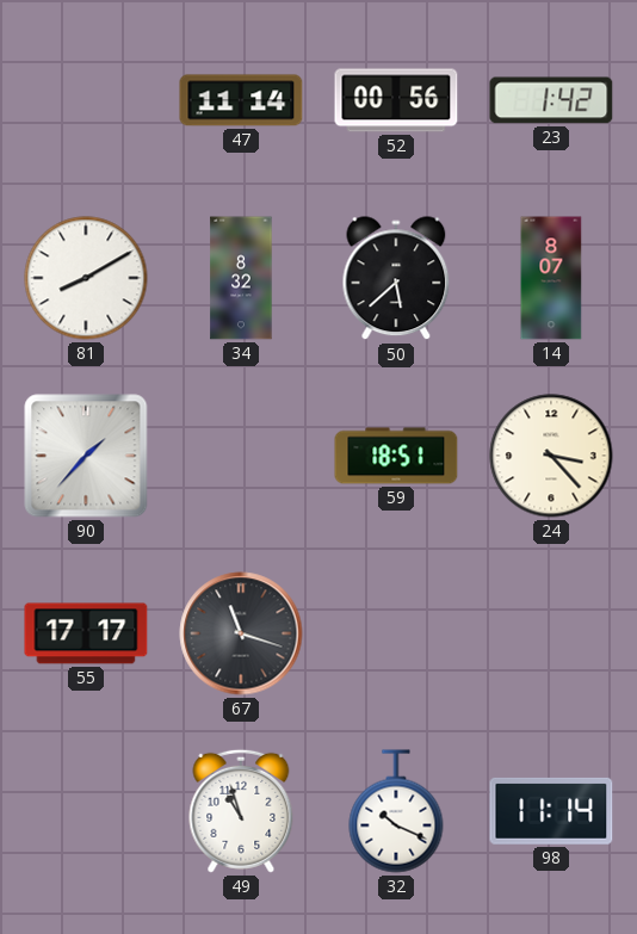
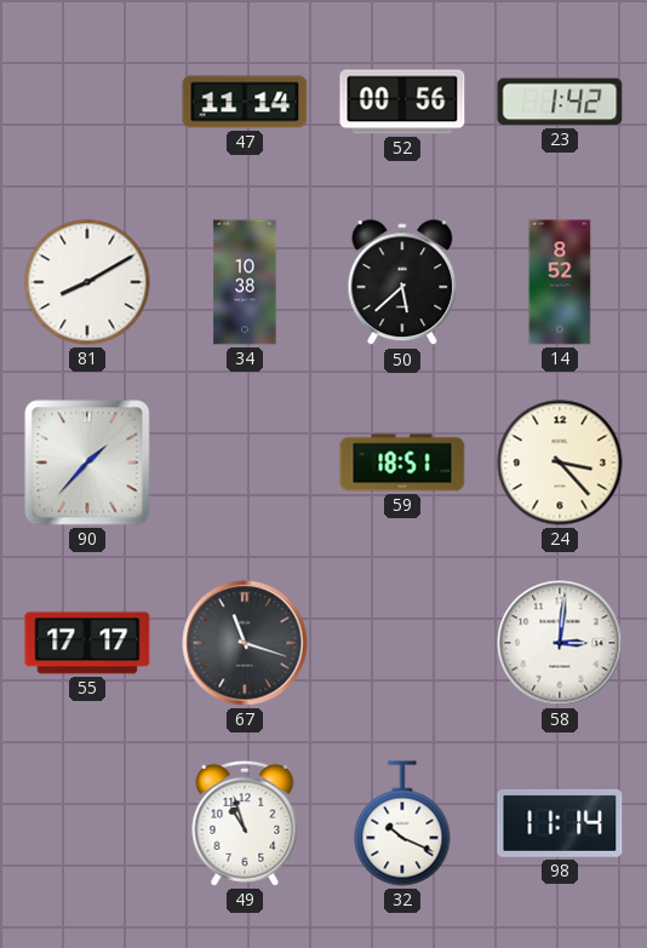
34: 8:32 -> 10:38
14: 8:07 -> 8:52
58: none -> 3:01
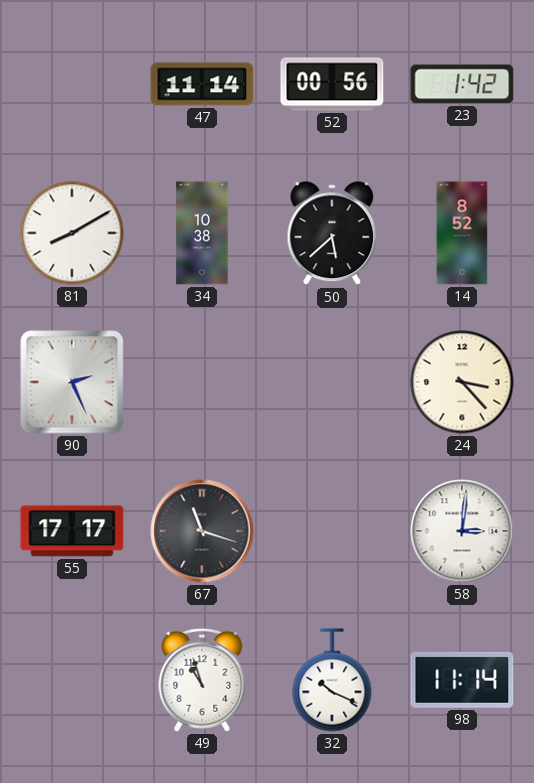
90: 1:37 -> 2:26
59: 18:51 -> none
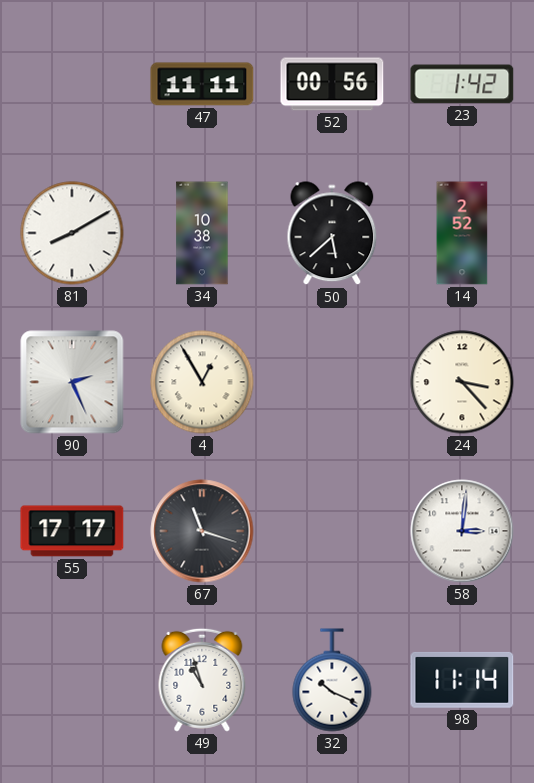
47: 11:14 -> 11:11
14: 8:52 -> 2:52
4: none -> 12:55
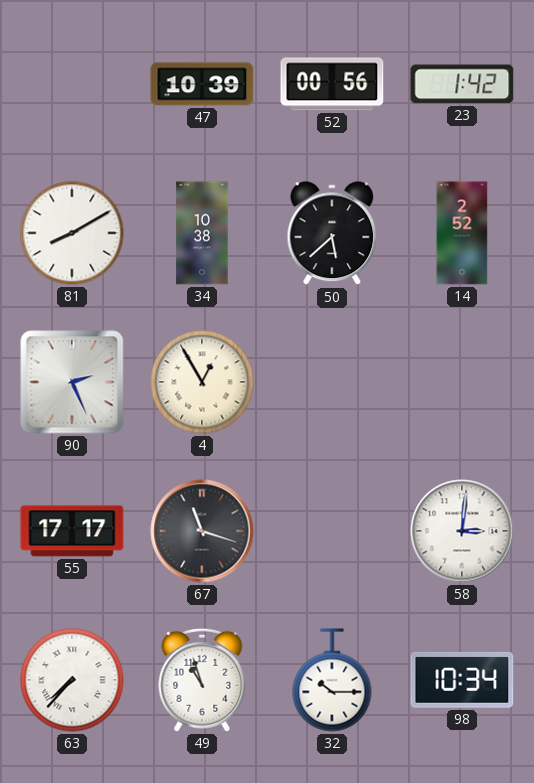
47: 11:11 -> 10:39
24: 3:23 -> none
63: none -> 7:37
32: 10:19 -> 10:15
98: 11:14 -> 10:34
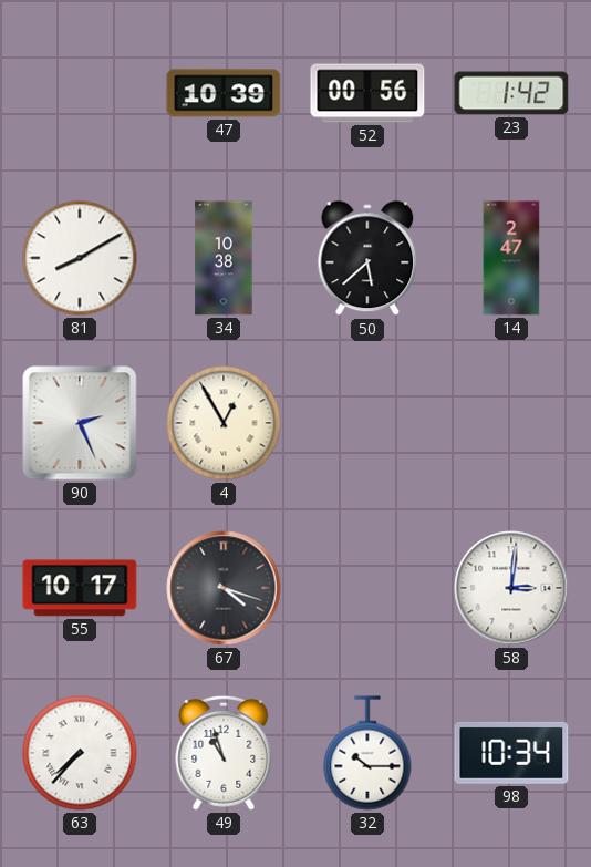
14: 2:52 -> 2:47
55: 17:17 -> 10:17
67: 11:18 -> 4:18
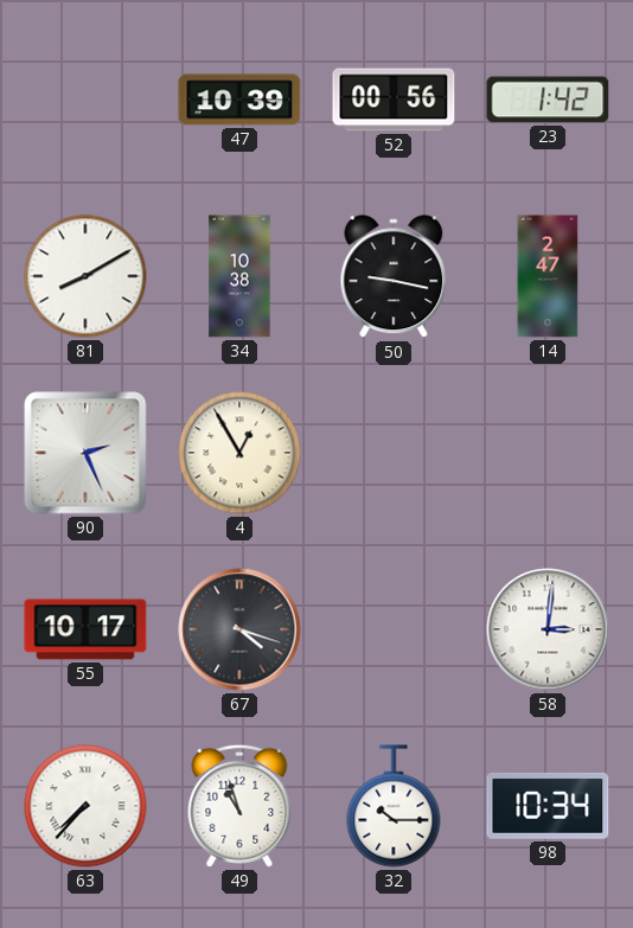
50: 5:38 -> 9:17
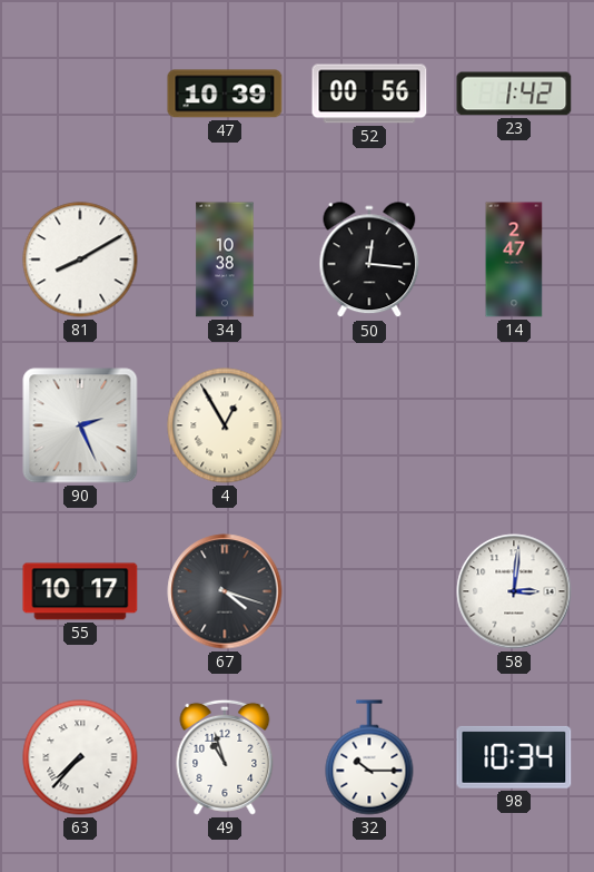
50: 9:17 -> 12:16
